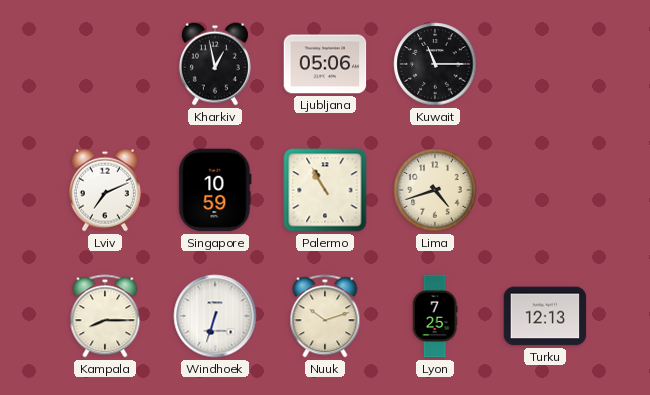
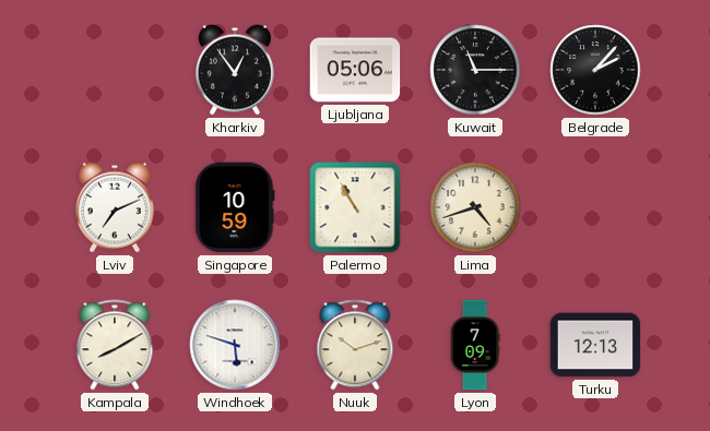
Kharkiv: 12:58 -> 12:54
Belgrade: none -> 2:07
Kampala: 8:15 -> 8:10
Windhoek: 6:33 -> 5:48
Lyon: 7:25 -> 7:09
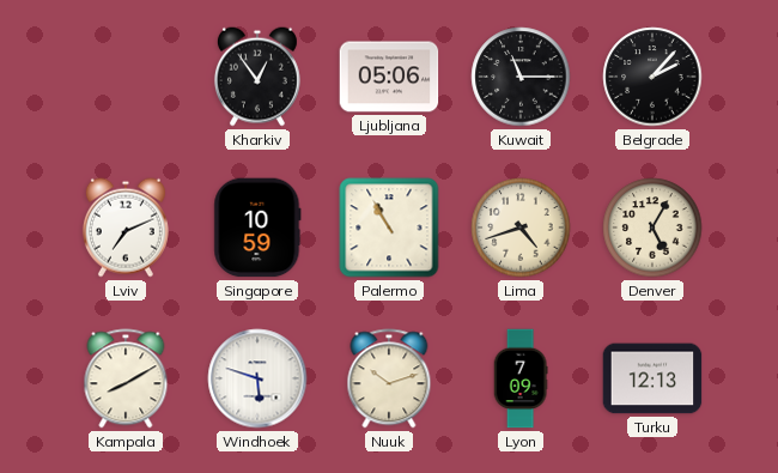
Denver: none -> 5:05
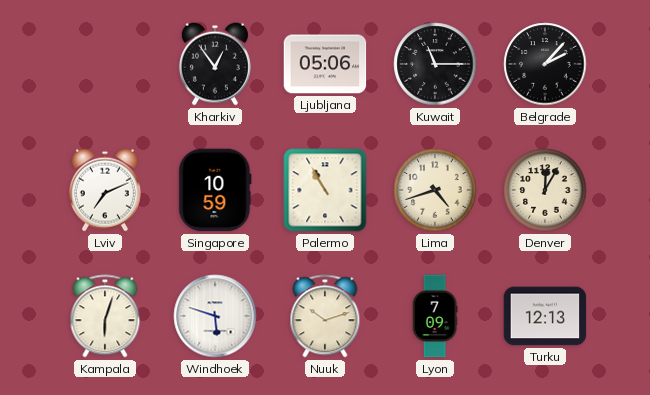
Denver: 5:05 -> 12:05
Kampala: 8:10 -> 6:03
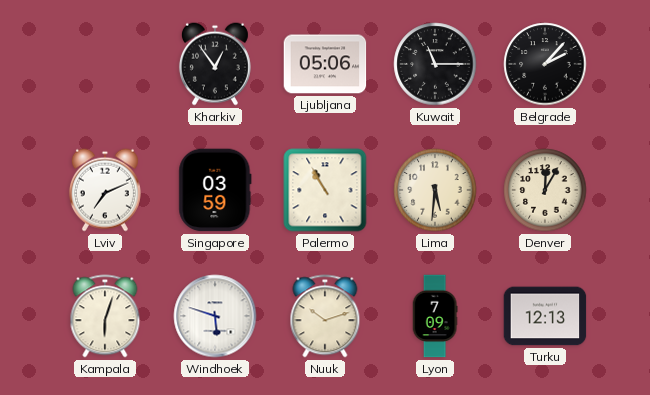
Singapore: 10:59 -> 03:59
Lima: 4:42 -> 5:31
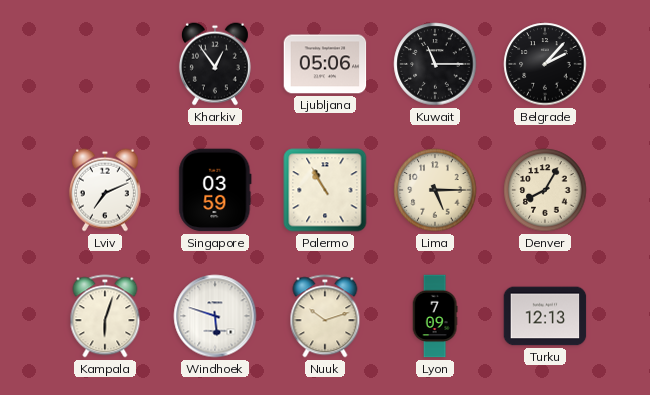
Lima: 5:31 -> 5:15
Denver: 12:05 -> 8:05
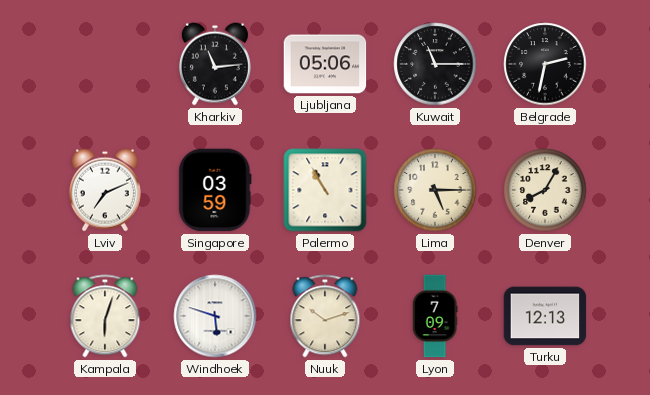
Kharkiv: 12:54 -> 11:14
Belgrade: 2:07 -> 2:32
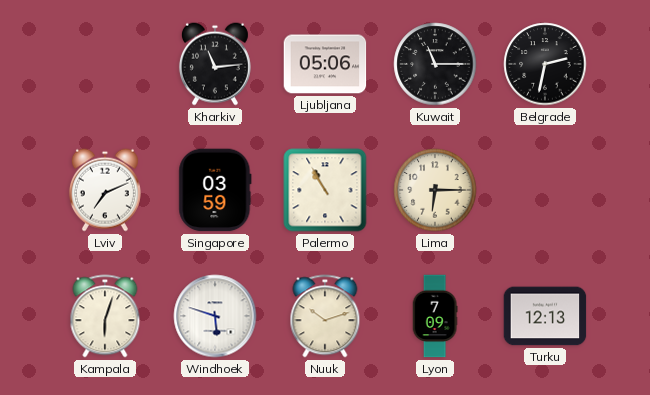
Lima: 5:15 -> 6:15
Denver: 8:05 -> none
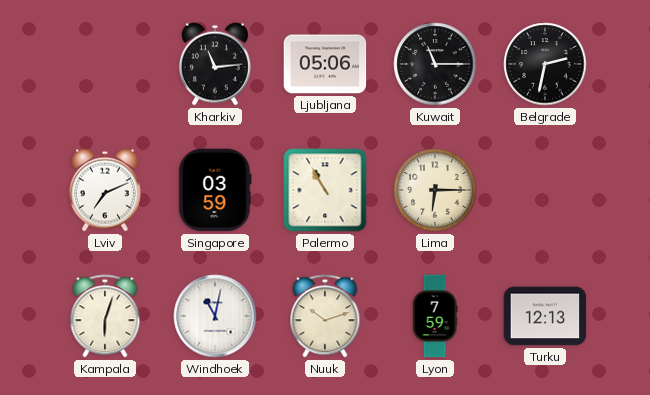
Windhoek: 5:48 -> 11:02
Lyon: 7:09 -> 7:59
